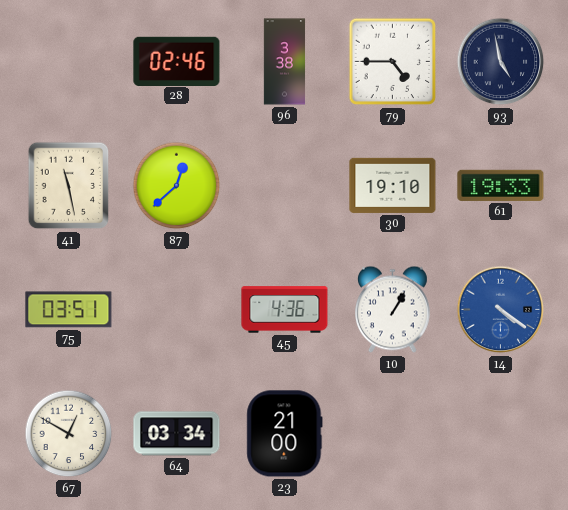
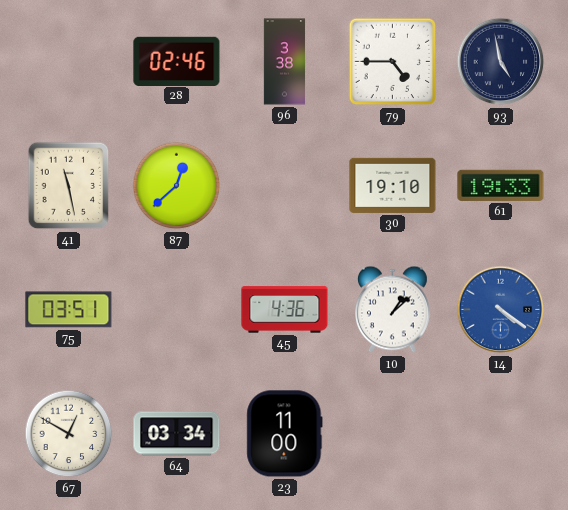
10: 1:05 -> 1:08
23: 21:00 -> 11:00
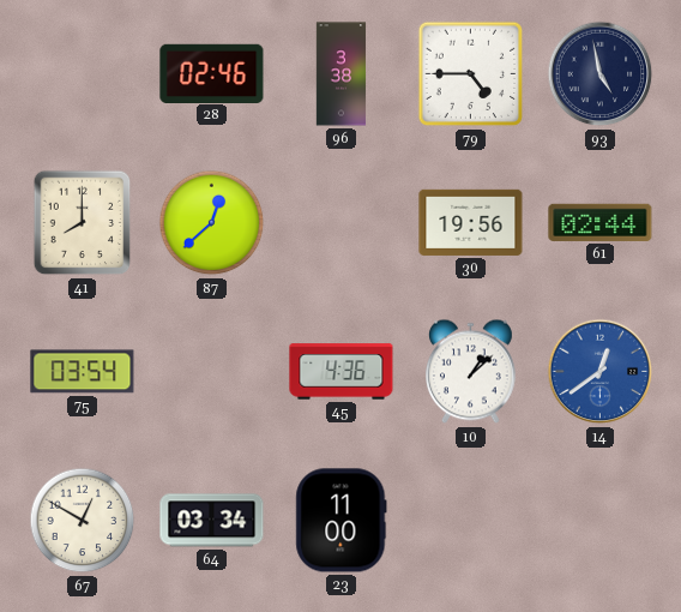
41: 11:28 -> 8:00
30: 19:10 -> 19:56
61: 19:33 -> 02:44
75: 03:51 -> 03:54
14: 4:21 -> 12:39
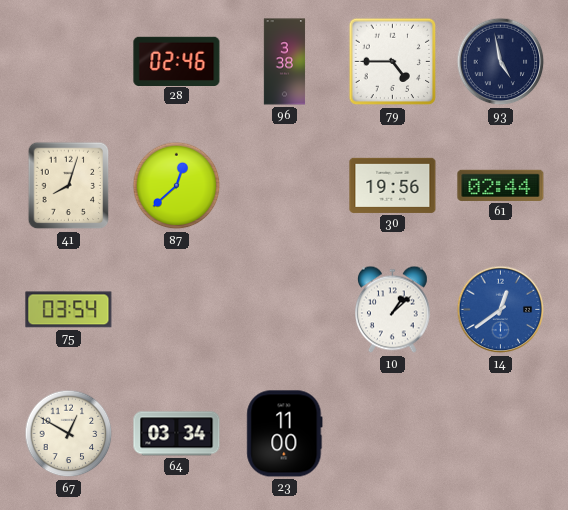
41: 8:00 -> 8:03
45: 4:36 -> none
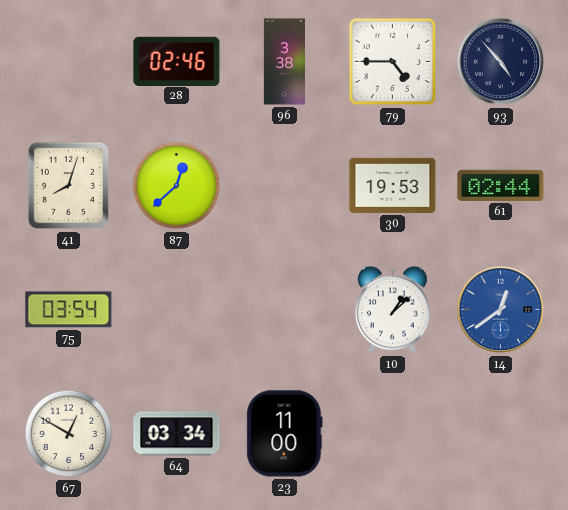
93: 4:58 -> 4:53
30: 19:56 -> 19:53
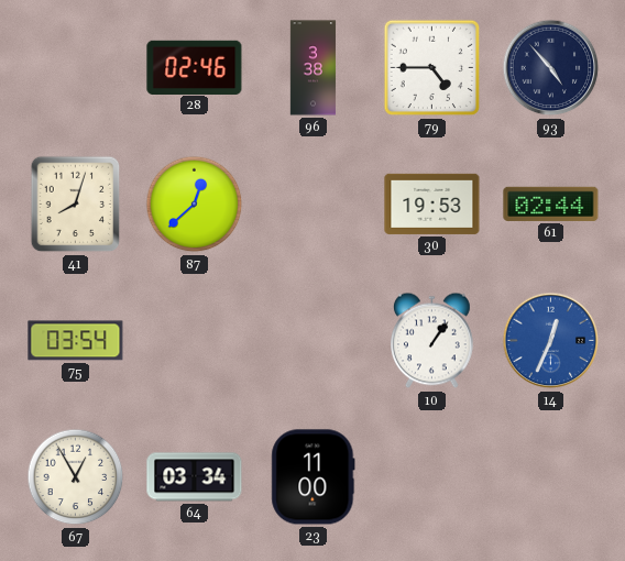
10: 1:08 -> 1:06
14: 12:39 -> 12:34
67: 12:50 -> 12:55
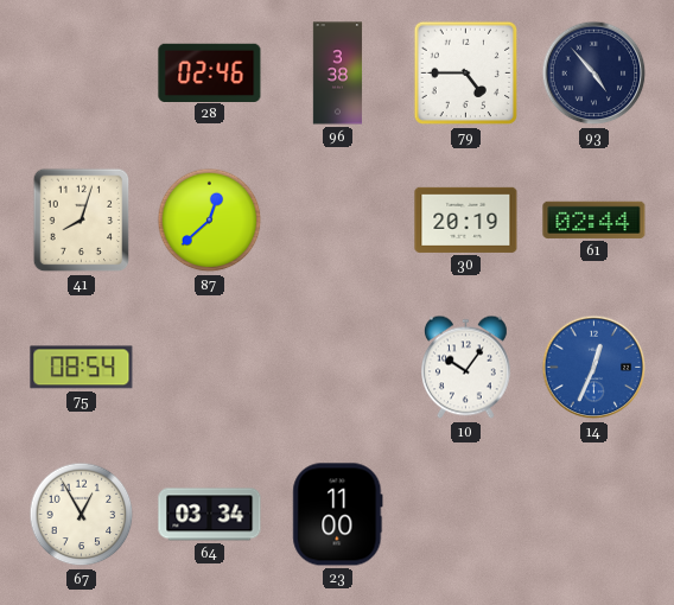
30: 19:53 -> 20:19
75: 03:54 -> 08:54
10: 1:06 -> 10:06
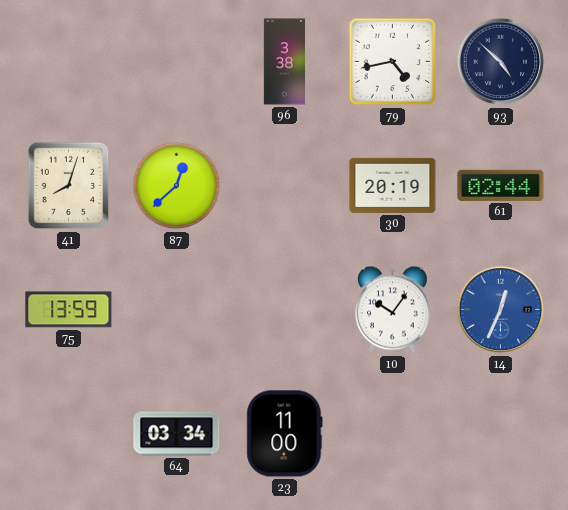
28: 02:46 -> none
79: 4:45 -> 4:43
93: 4:53 -> 4:52
75: 08:54 -> 13:59
67: 12:55 -> none
